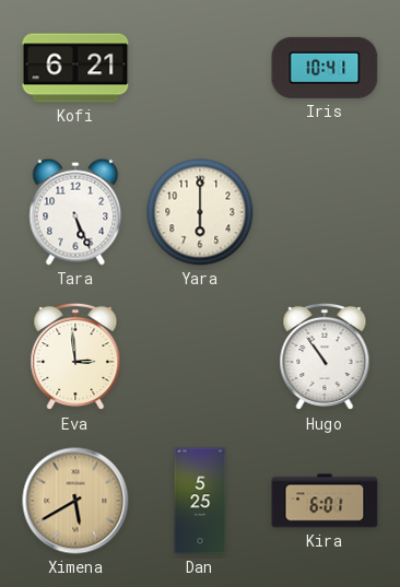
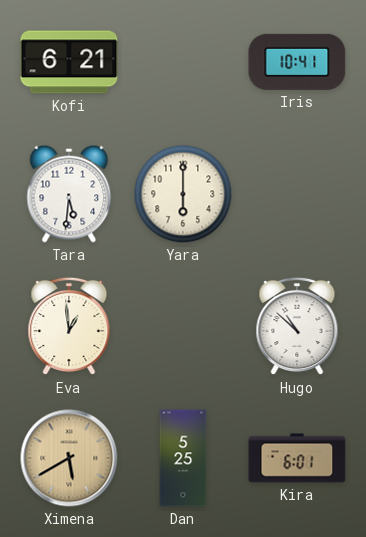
Tara: 5:26 -> 5:31
Eva: 2:59 -> 12:59
Hugo: 10:54 -> 10:52
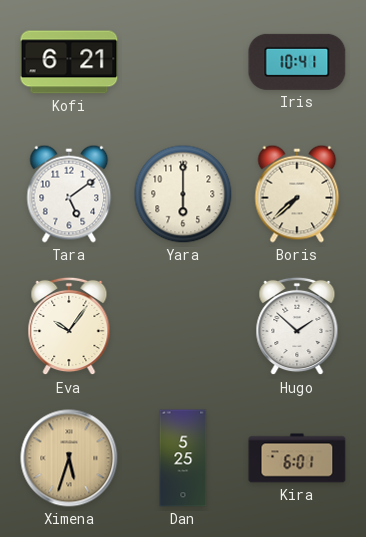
Tara: 5:31 -> 5:09
Boris: none -> 7:38
Eva: 12:59 -> 10:06
Hugo: 10:52 -> 1:52
Ximena: 5:40 -> 5:33
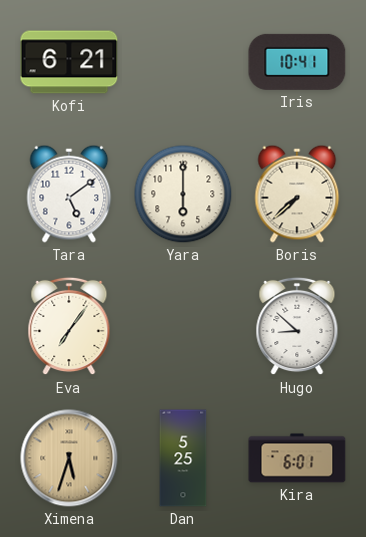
Eva: 10:06 -> 7:06
Hugo: 1:52 -> 8:52
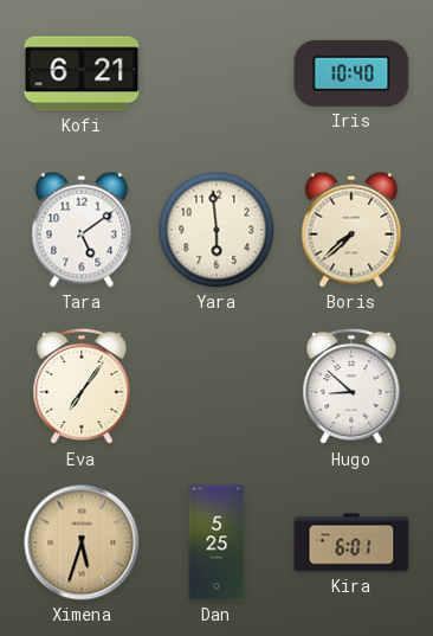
Iris: 10:41 -> 10:40
Yara: 6:00 -> 5:59
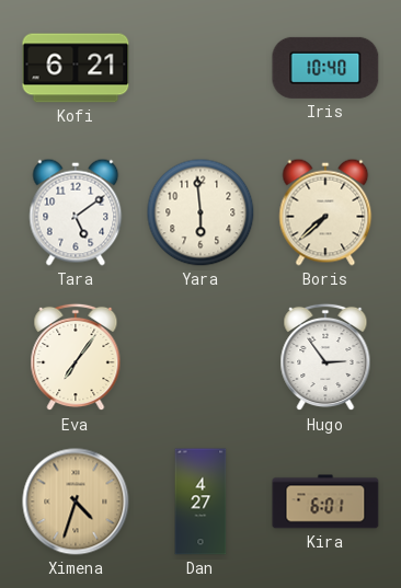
Hugo: 8:52 -> 2:54
Ximena: 5:33 -> 4:33
Dan: 5:25 -> 4:27
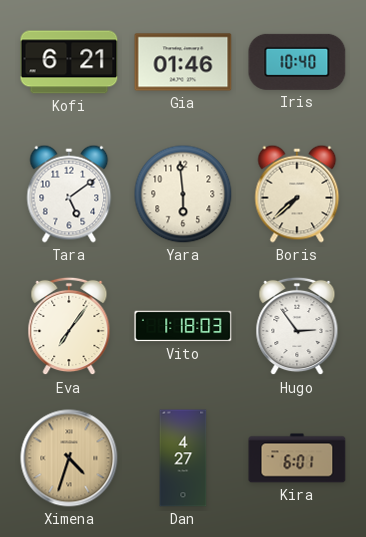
Gia: none -> 01:46
Vito: none -> 1:18
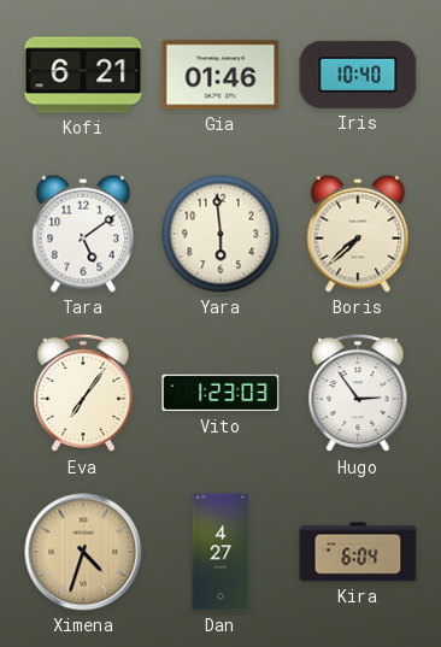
Vito: 1:18 -> 1:23
Kira: 6:01 -> 6:04
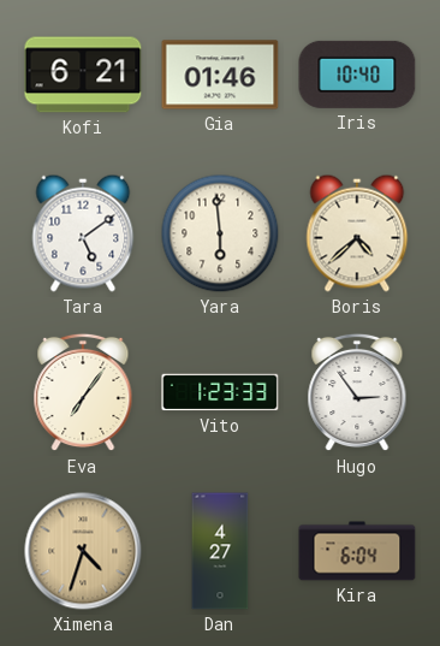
Boris: 7:38 -> 4:38
Vito: 1:23:03 -> 1:23:33
